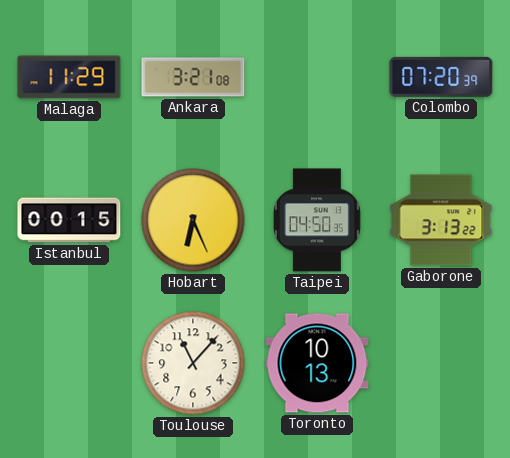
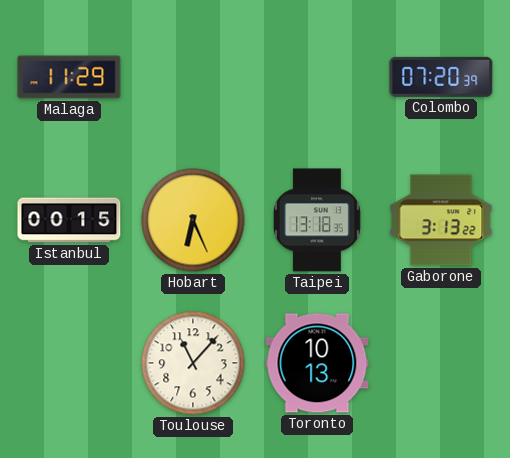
Ankara: 3:21 -> none
Taipei: 04:50 -> 13:18
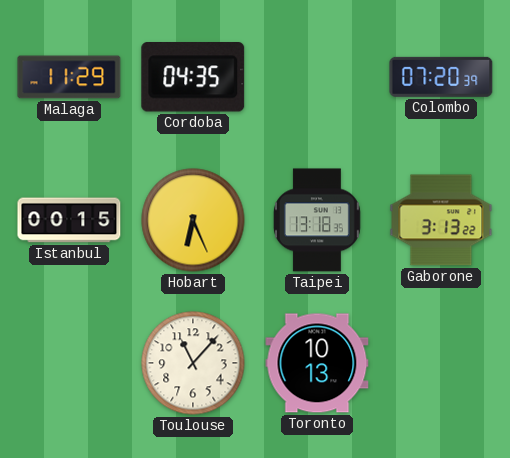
Cordoba: none -> 04:35
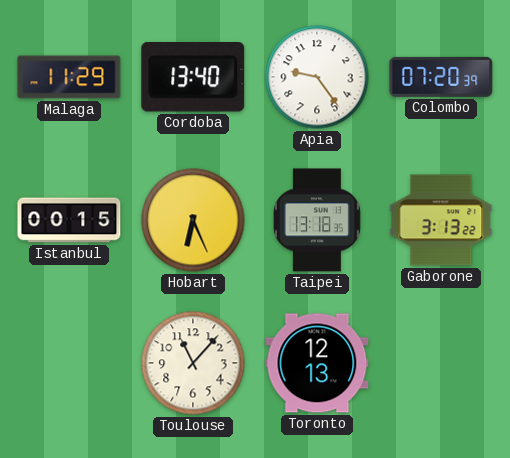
Cordoba: 04:35 -> 13:40
Apia: none -> 9:24
Toronto: 10:13 -> 12:13
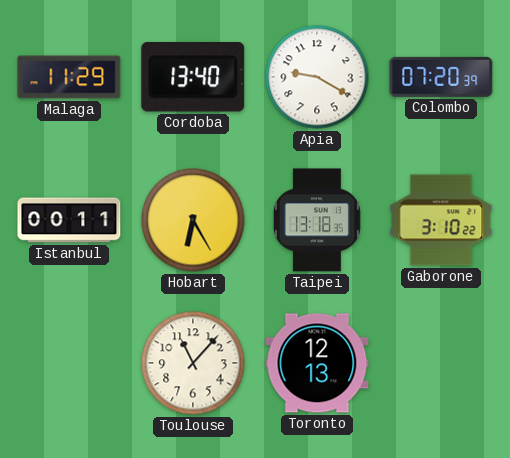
Apia: 9:24 -> 9:20
Istanbul: 00:15 -> 00:11
Hobart: 6:26 -> 6:25
Gaborone: 3:13 -> 3:10
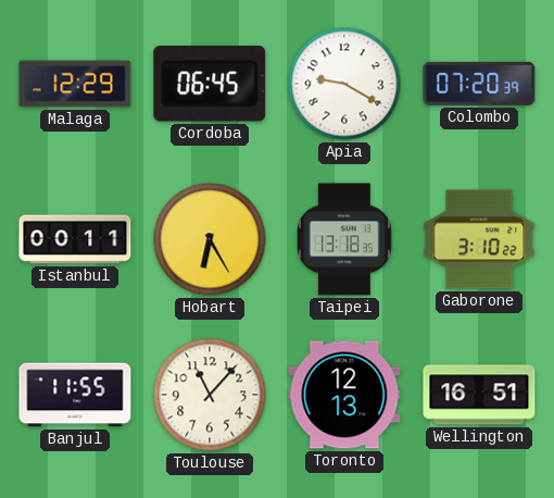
Malaga: 11:29 -> 12:29
Cordoba: 13:40 -> 06:45
Banjul: none -> 11:55
Wellington: none -> 16:51
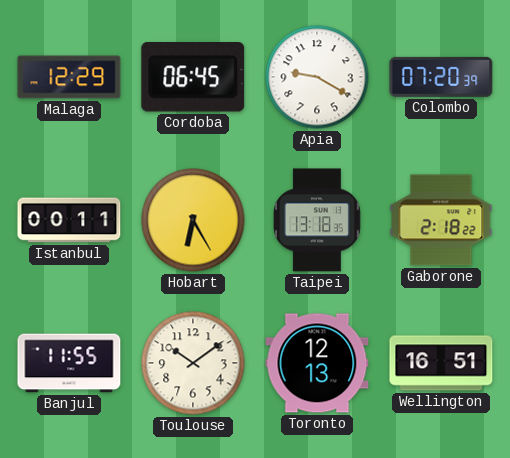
Gaborone: 3:10 -> 2:18
Toulouse: 11:07 -> 10:09
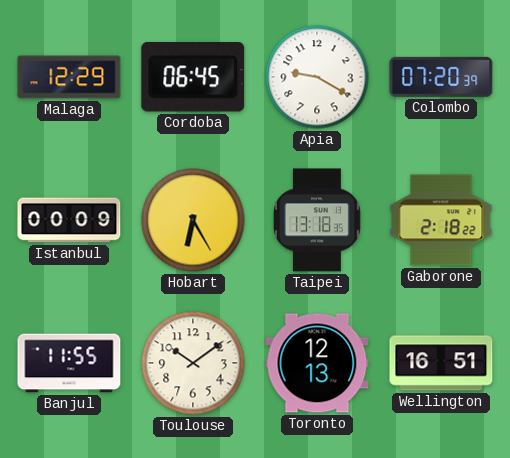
Istanbul: 00:11 -> 00:09
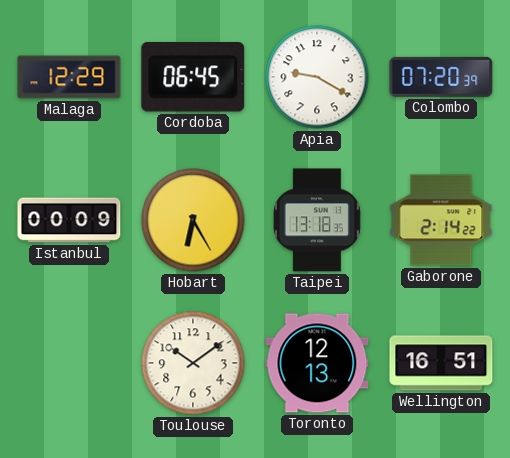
Gaborone: 2:18 -> 2:14
Banjul: 11:55 -> none
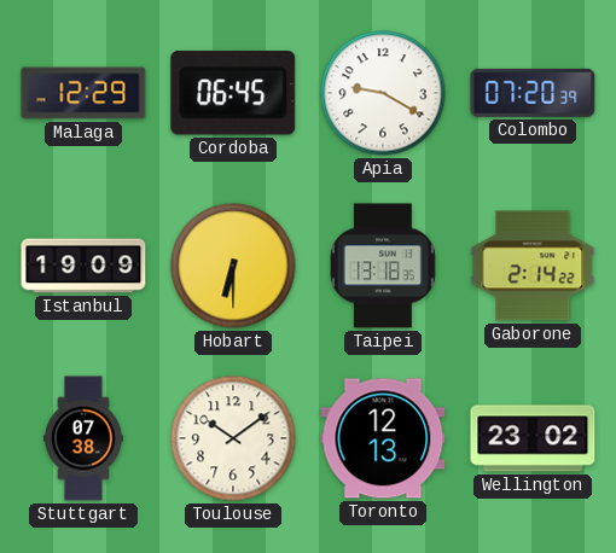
Istanbul: 00:09 -> 19:09
Hobart: 6:25 -> 6:30
Stuttgart: none -> 07:38
Wellington: 16:51 -> 23:02
